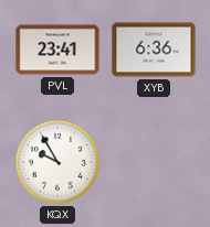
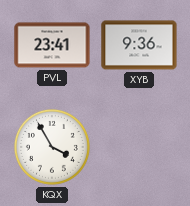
XYB: 6:36 -> 9:36
KQX: 9:55 -> 3:55
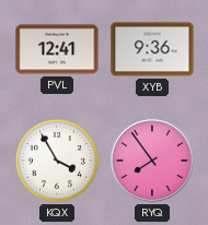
PVL: 23:41 -> 12:41
RYQ: none -> 7:54
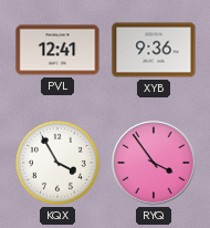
RYQ: 7:54 -> 3:54
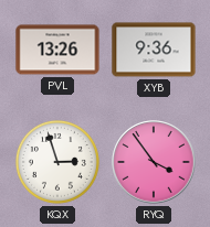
PVL: 12:41 -> 13:26
KQX: 3:55 -> 2:57
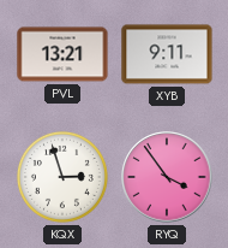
PVL: 13:26 -> 13:21
XYB: 9:36 -> 9:11
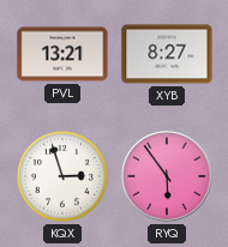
XYB: 9:11 -> 8:27
RYQ: 3:54 -> 5:54
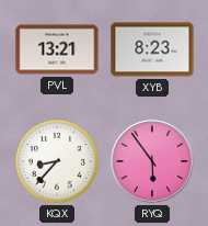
XYB: 8:27 -> 8:23
KQX: 2:57 -> 8:37
